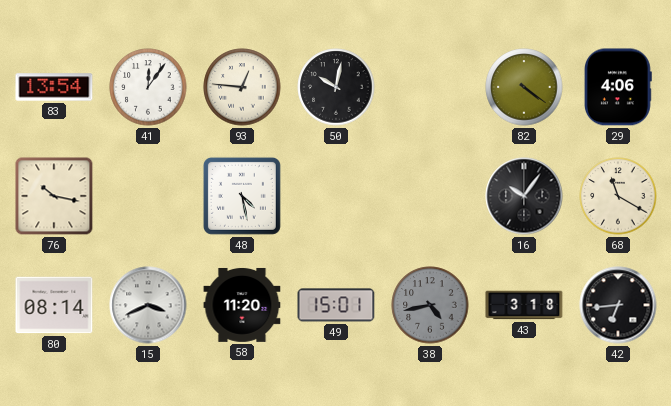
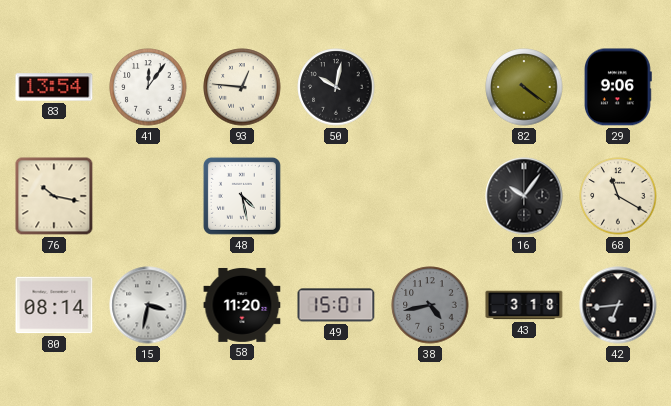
29: 4:06 -> 9:06
15: 3:41 -> 3:32
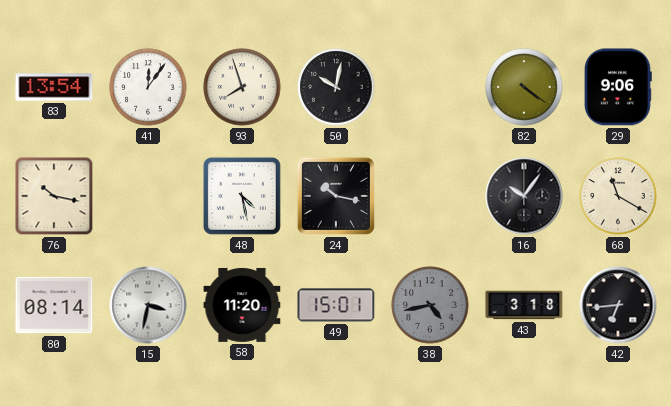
93: 12:46 -> 7:57
24: none -> 10:17
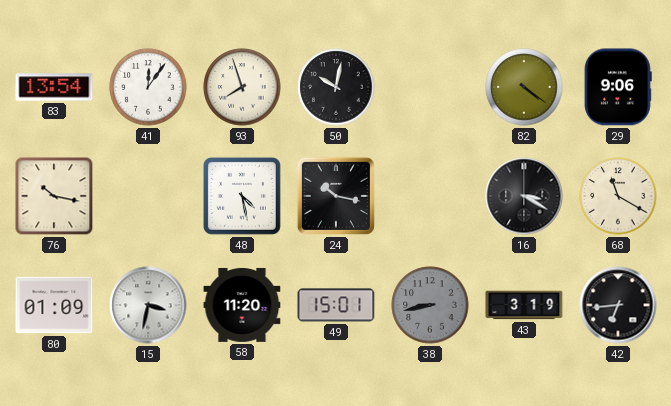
16: 10:06 -> 3:20
80: 08:14 -> 01:09
38: 4:43 -> 8:43
43: 3:18 -> 3:19
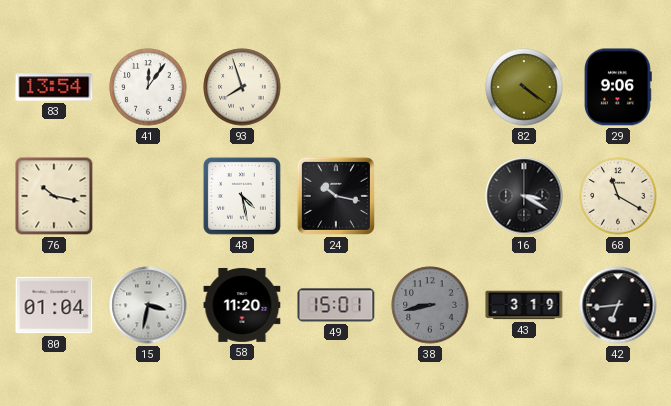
50: 10:02 -> none
80: 01:09 -> 01:04
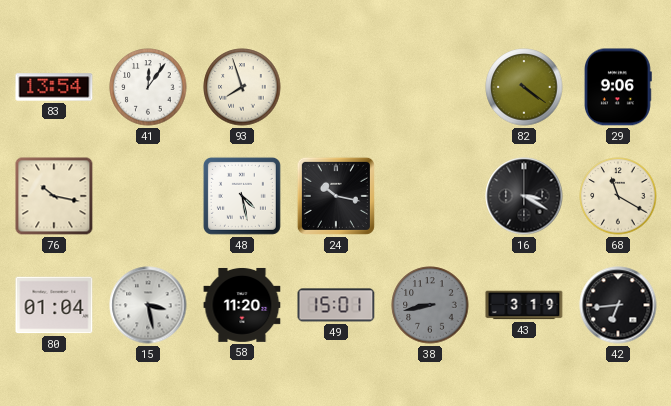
15: 3:32 -> 3:28
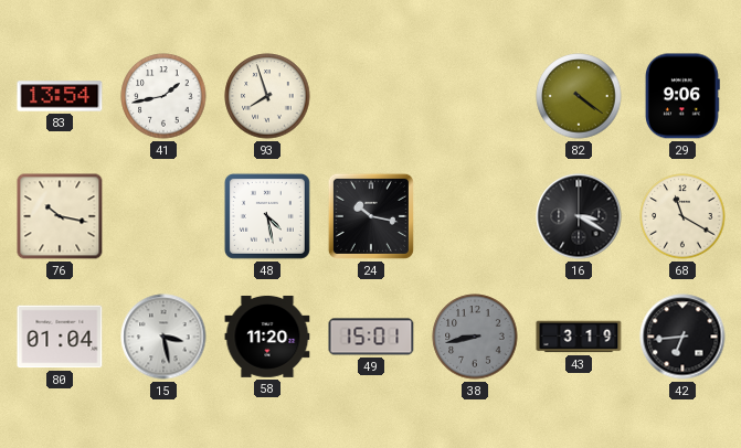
41: 12:06 -> 1:43
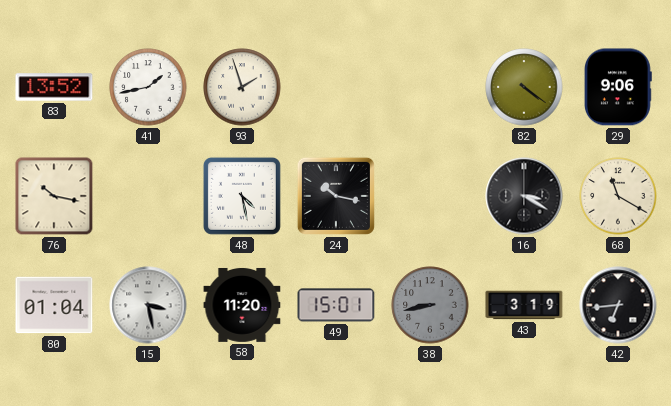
83: 13:54 -> 13:52
93: 7:57 -> 1:57
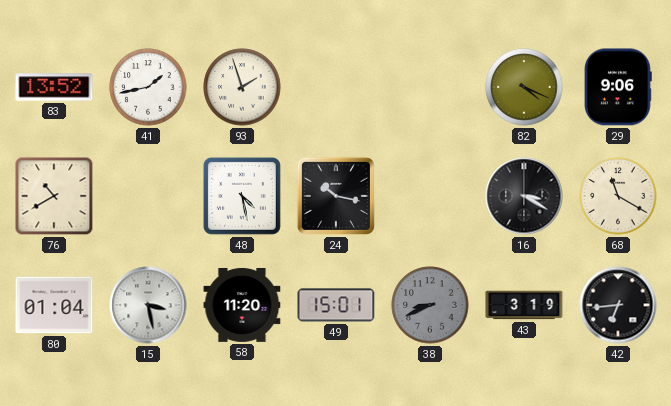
82: 4:21 -> 4:19
76: 10:17 -> 10:40
38: 8:43 -> 8:41
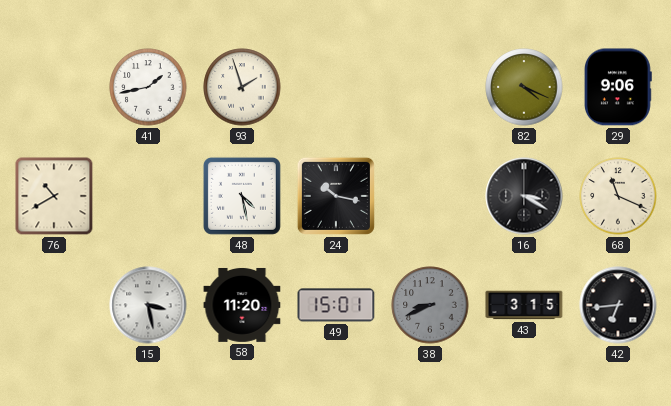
83: 13:52 -> none
68: 11:20 -> 11:19
80: 01:04 -> none
43: 3:19 -> 3:15
